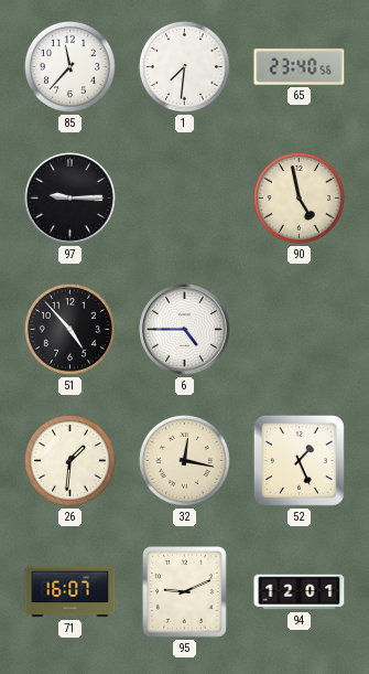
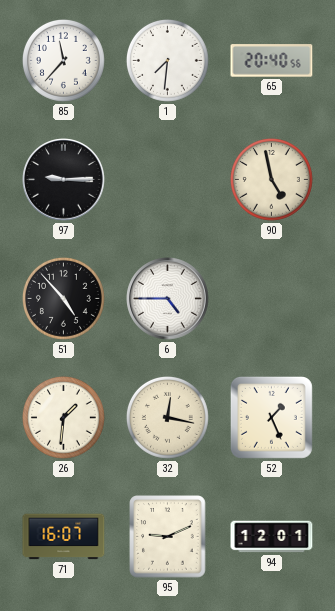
65: 23:40 -> 20:40
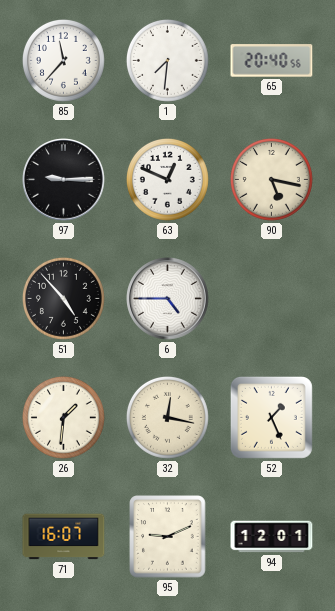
63: none -> 12:49
90: 4:58 -> 5:17
